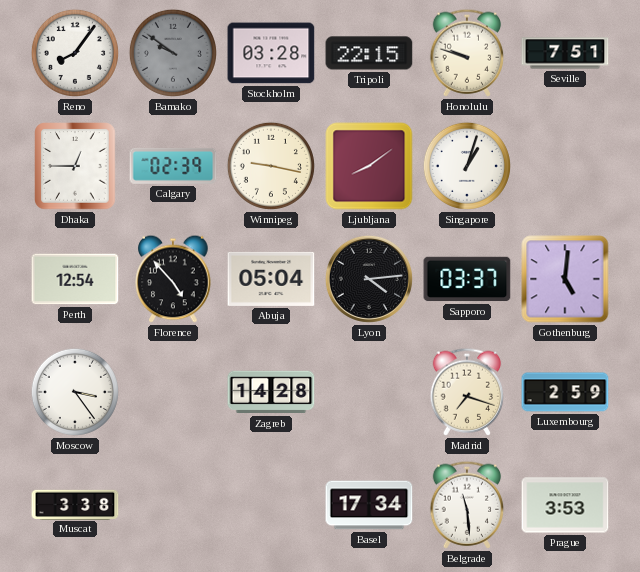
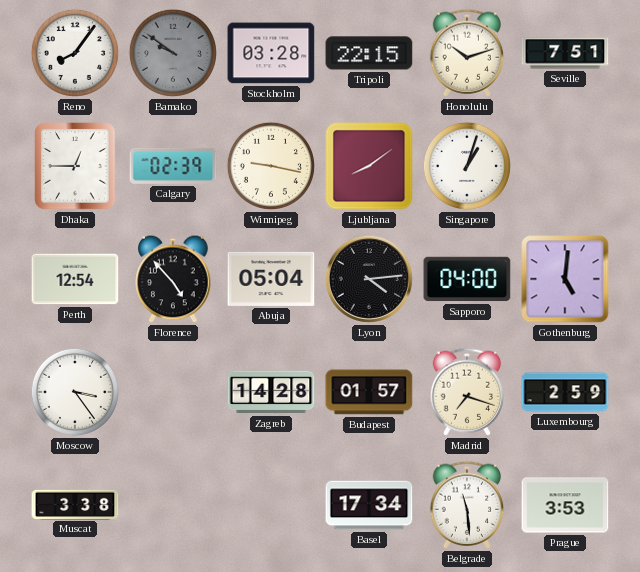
Honolulu: 9:48 -> 10:12
Sapporo: 03:37 -> 04:00
Budapest: none -> 01:57
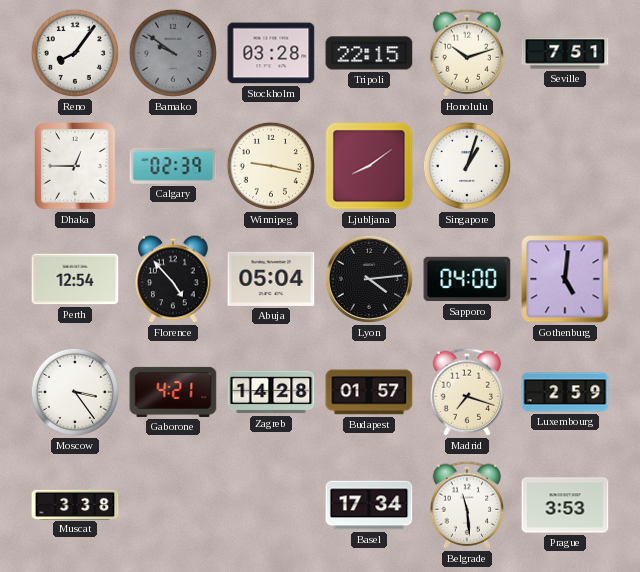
Gaborone: none -> 4:21
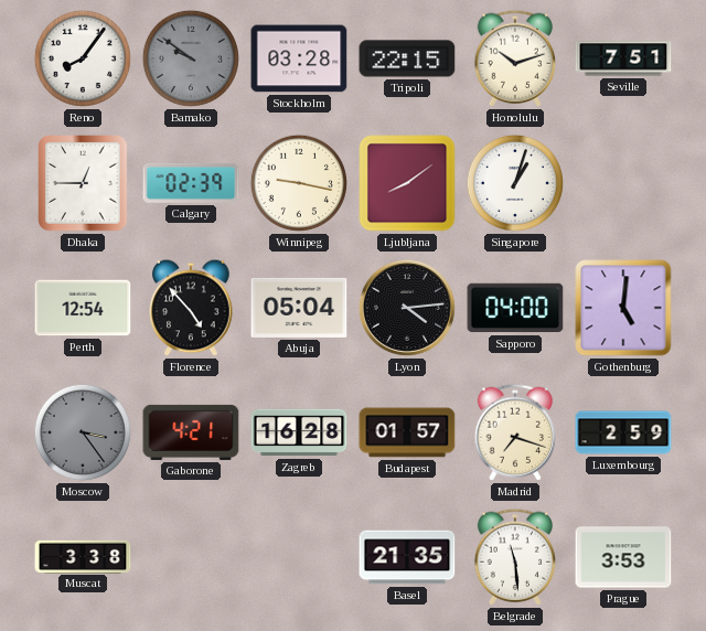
Moscow dial: white -> grey
Zagreb: 14:28 -> 16:28
Basel: 17:34 -> 21:35
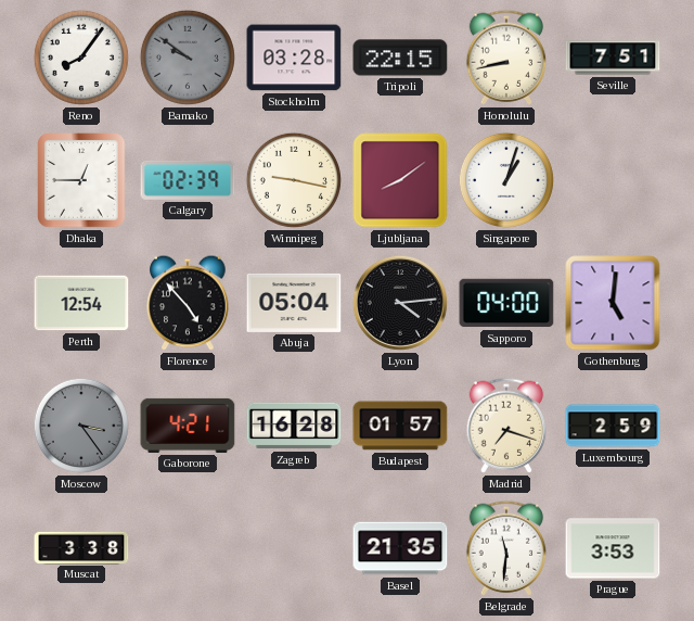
Honolulu: 10:12 -> 8:43
Belgrade: 11:29 -> 11:31
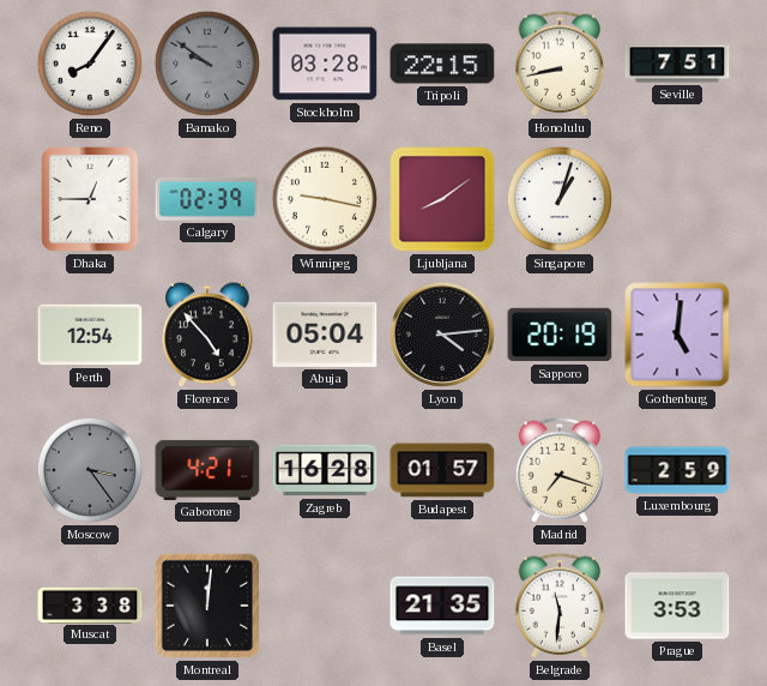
Sapporo: 04:00 -> 20:19
Montreal: none -> 12:01
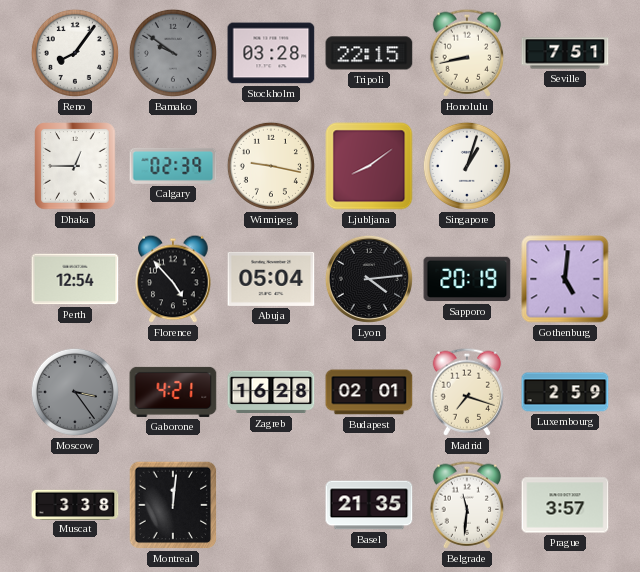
Budapest: 01:57 -> 02:01
Prague: 3:53 -> 3:57
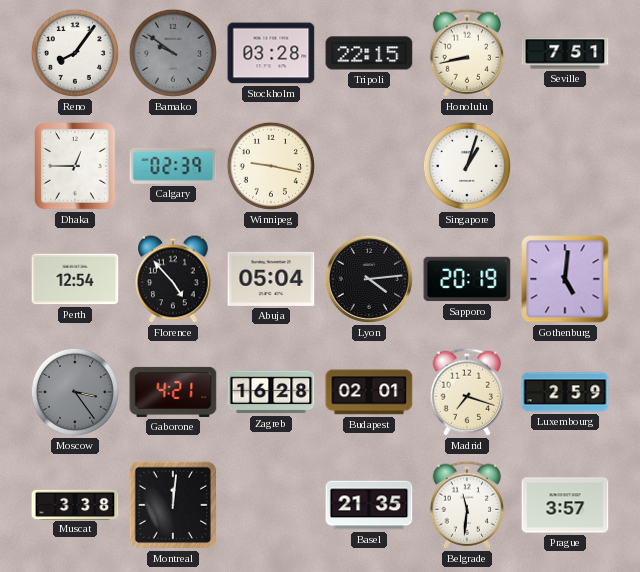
Ljubljana: 8:09 -> none
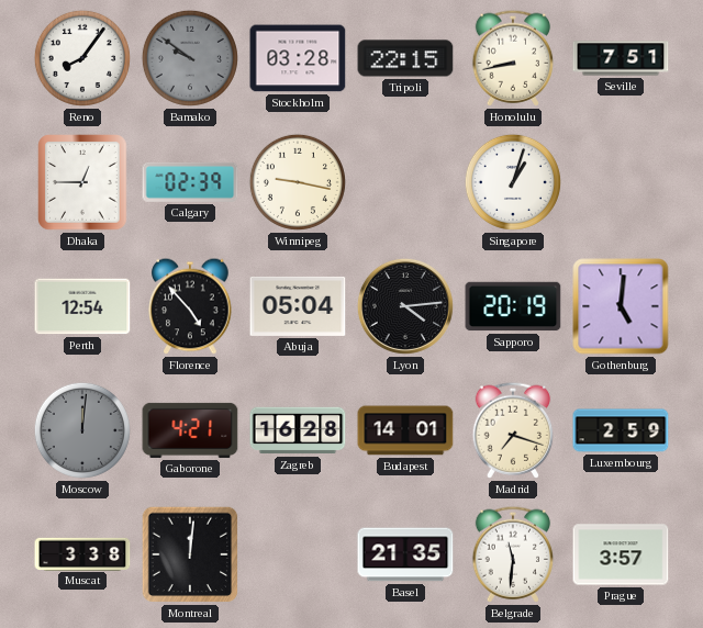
Moscow: 3:24 -> 12:01
Budapest: 02:01 -> 14:01
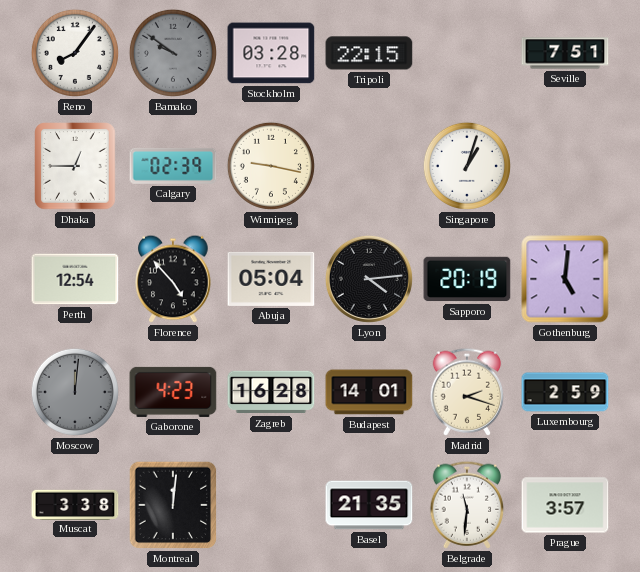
Honolulu: 8:43 -> none
Gaborone: 4:21 -> 4:23
Madrid: 7:18 -> 2:18
